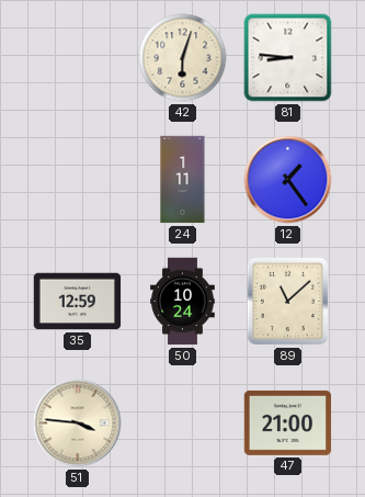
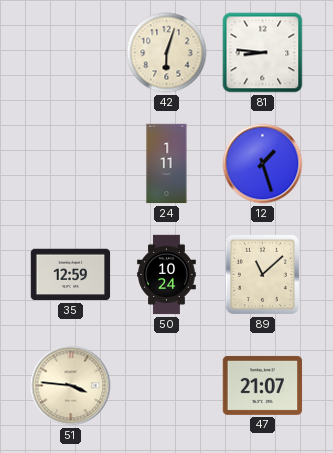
12: 1:24 -> 1:27
47: 21:00 -> 21:07
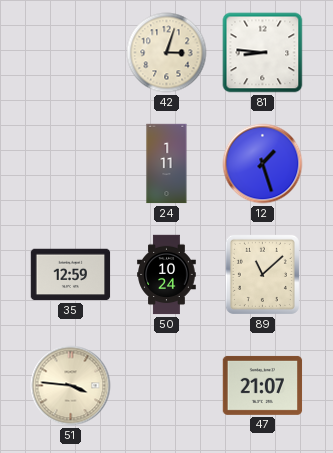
42: 6:03 -> 3:03
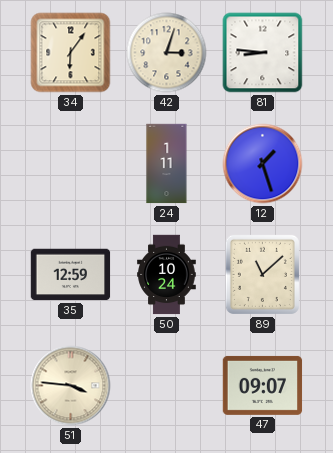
34: none -> 6:06
47: 21:07 -> 09:07
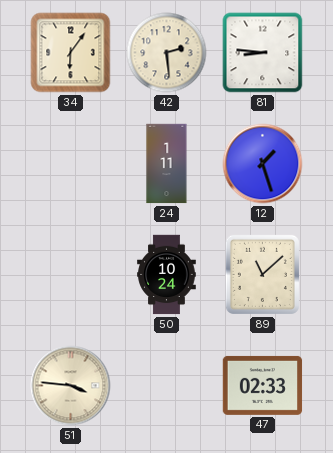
42: 3:03 -> 2:29
35: 12:59 -> none
47: 09:07 -> 02:33
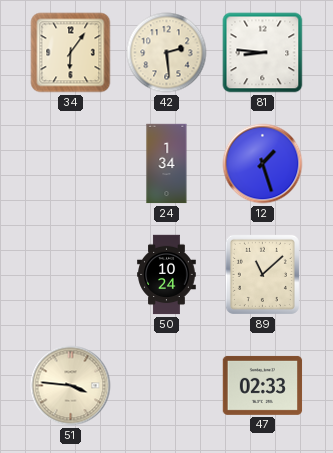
24: 1:11 -> 1:34
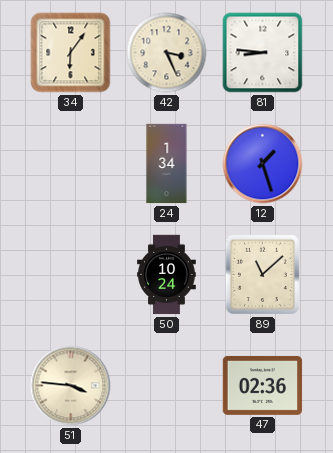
42: 2:29 -> 3:26
47: 02:33 -> 02:36
